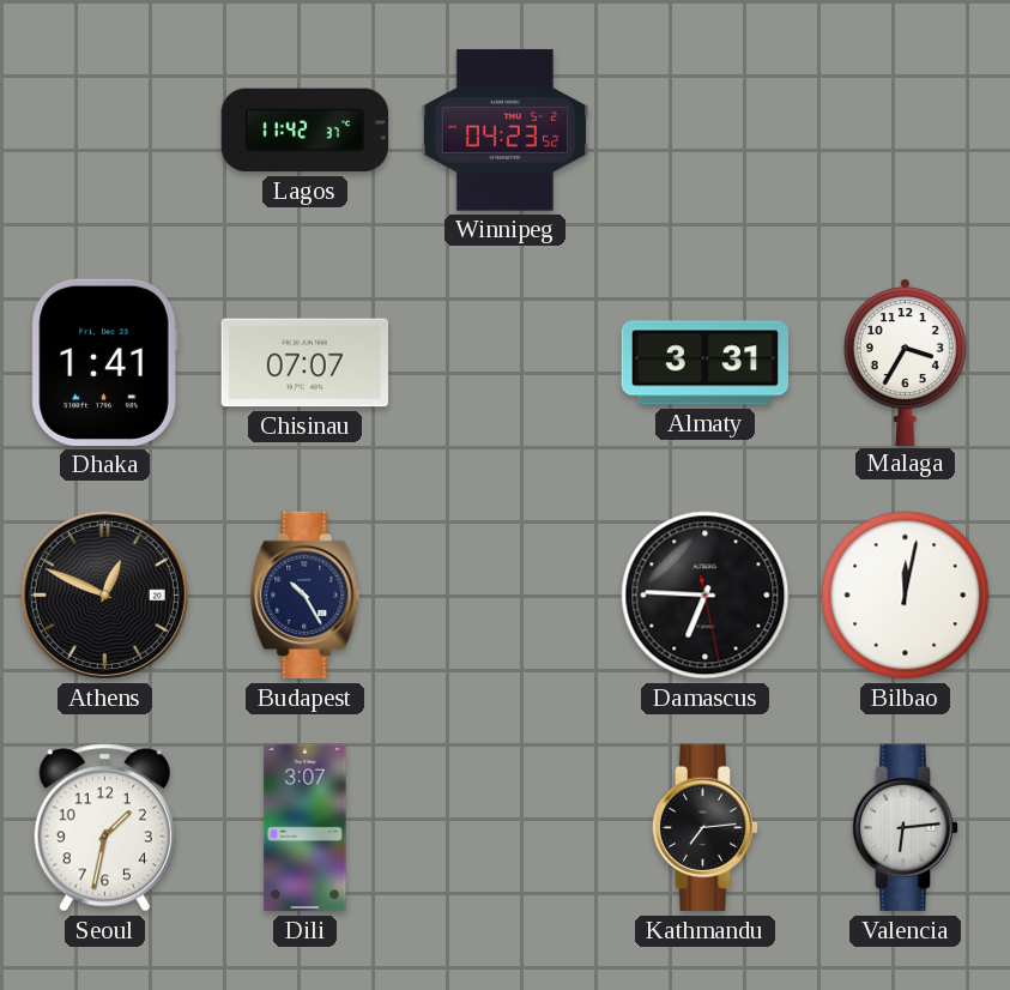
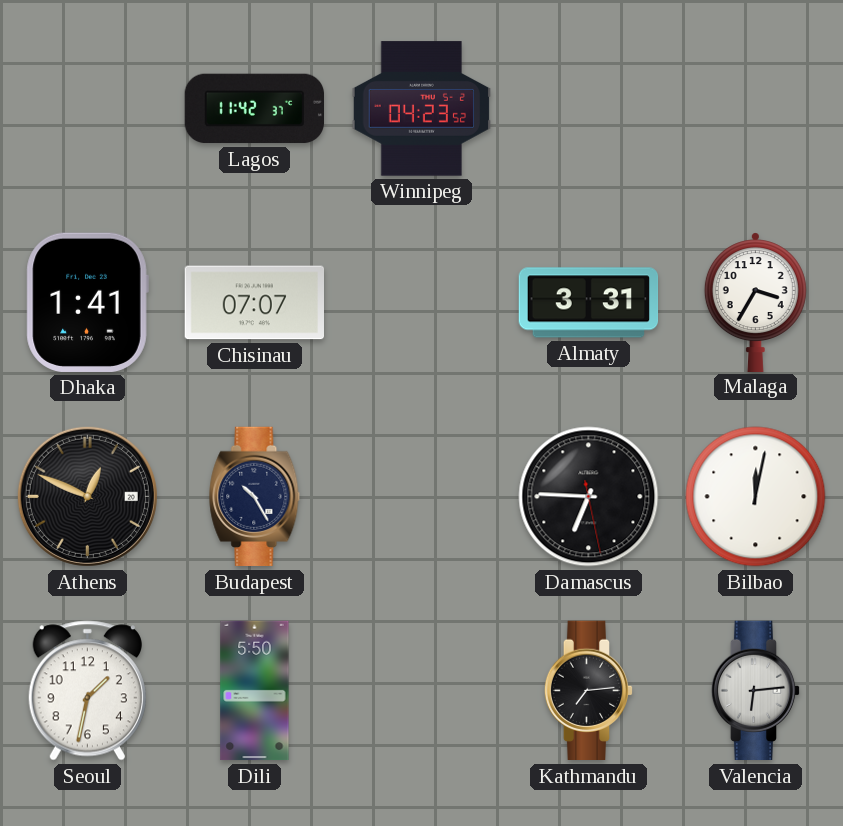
Dili: 3:07 -> 5:50
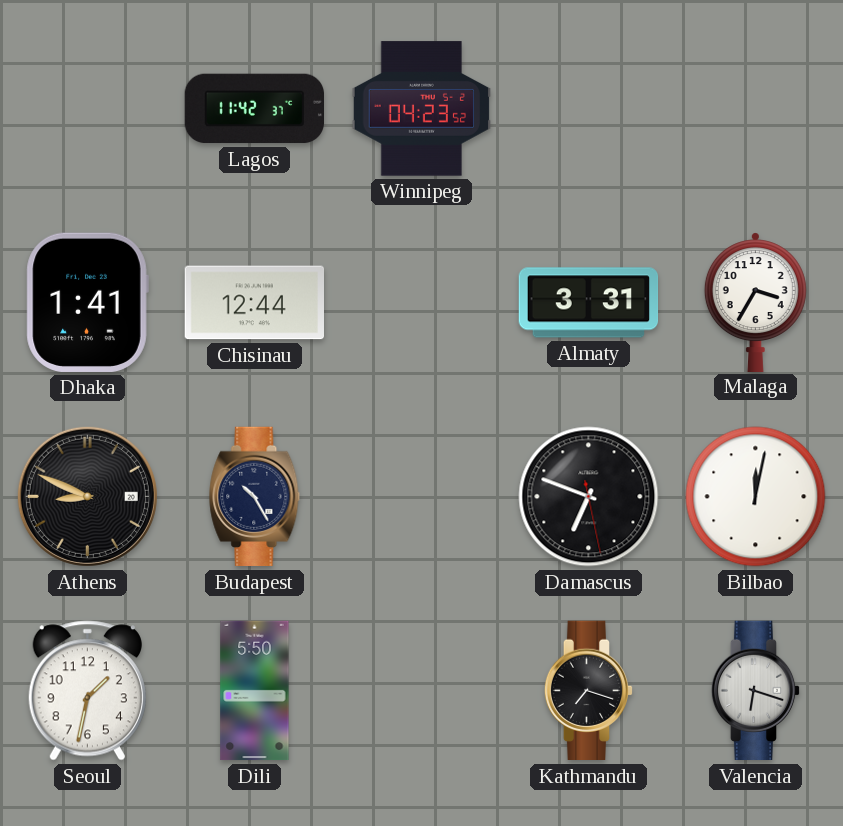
Chisinau: 07:07 -> 12:44
Athens: 12:49 -> 8:49
Damascus: 6:45 -> 6:48
Kathmandu: 7:14 -> 7:18
Valencia: 6:14 -> 6:18
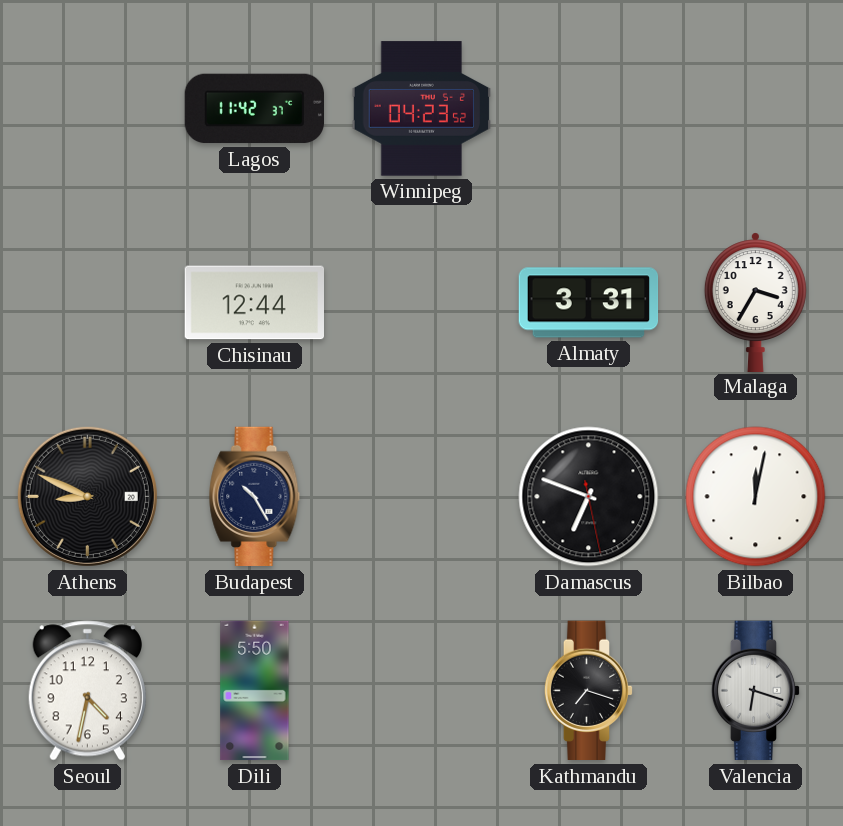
Dhaka: 1:41 -> none
Seoul: 1:32 -> 4:32
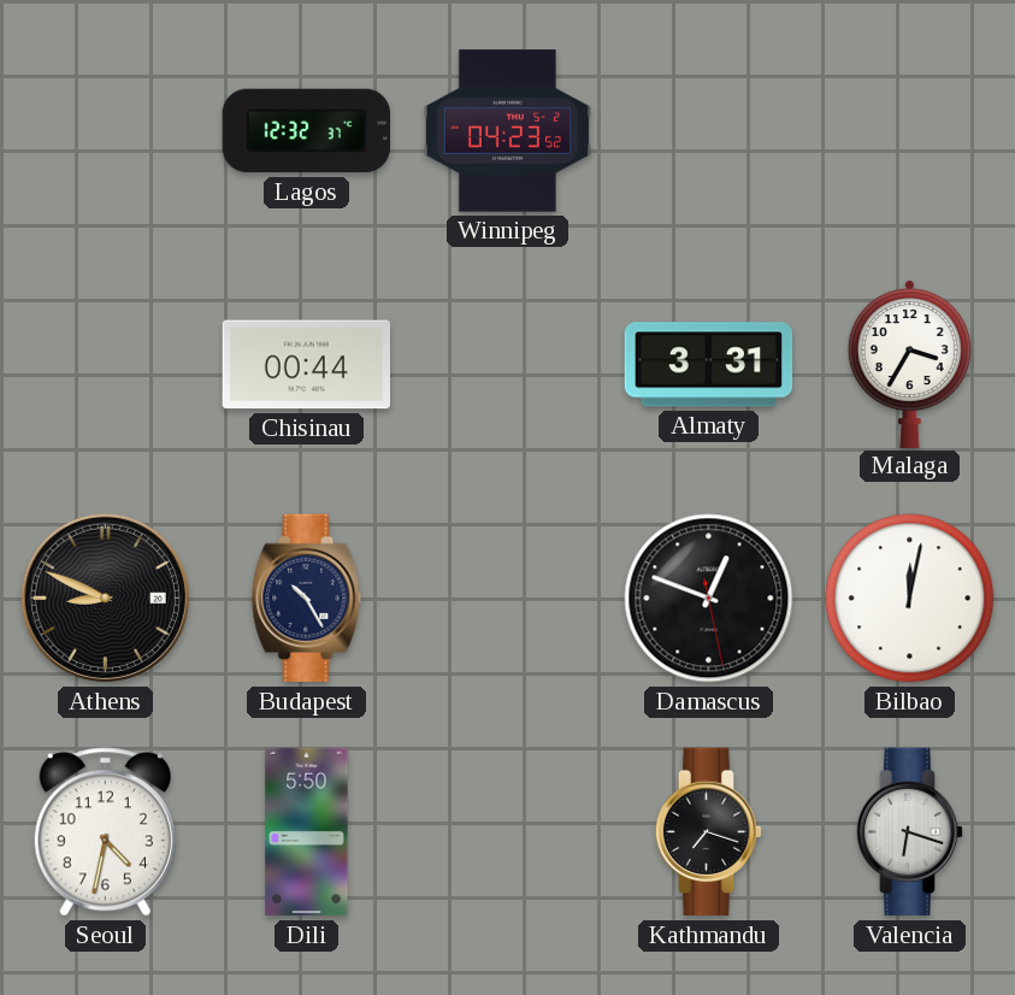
Lagos: 11:42 -> 12:32
Chisinau: 12:44 -> 00:44
Damascus: 6:48 -> 12:48
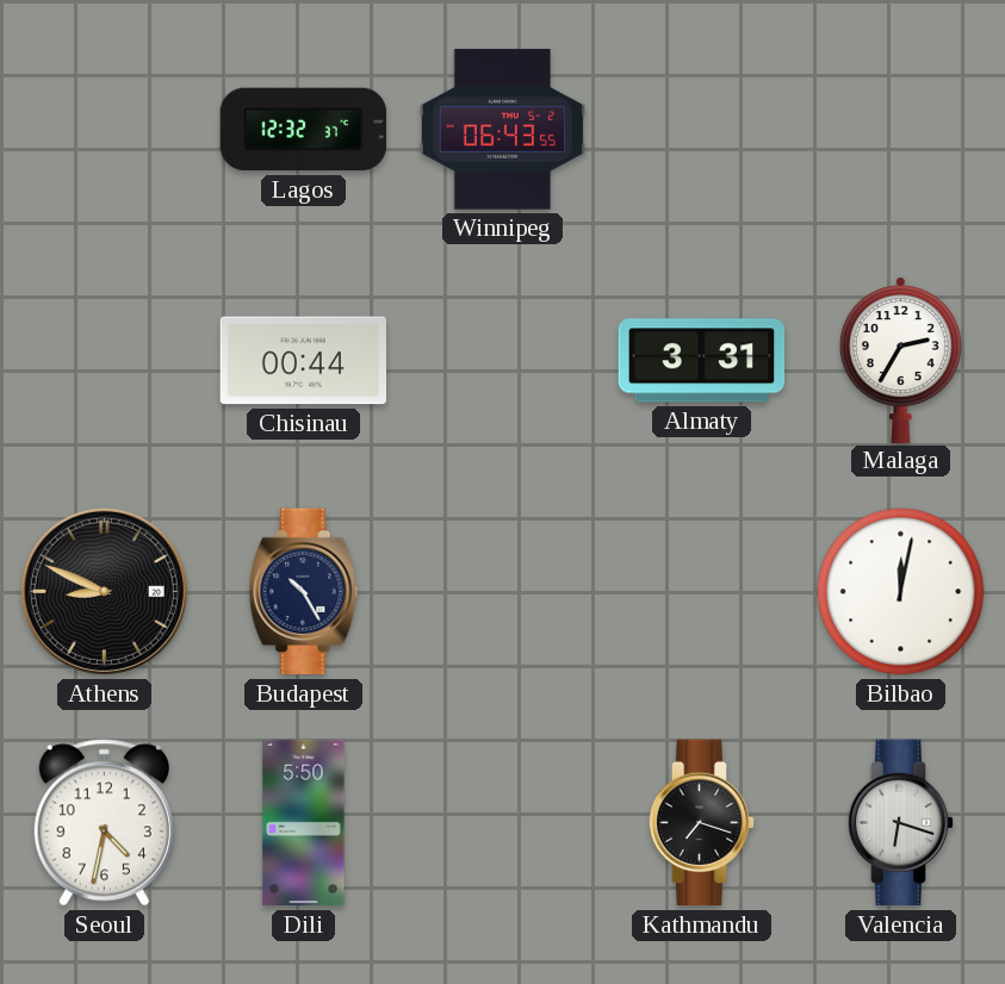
Winnipeg: 04:23 -> 06:43
Malaga: 3:35 -> 2:35
Damascus: 12:48 -> none
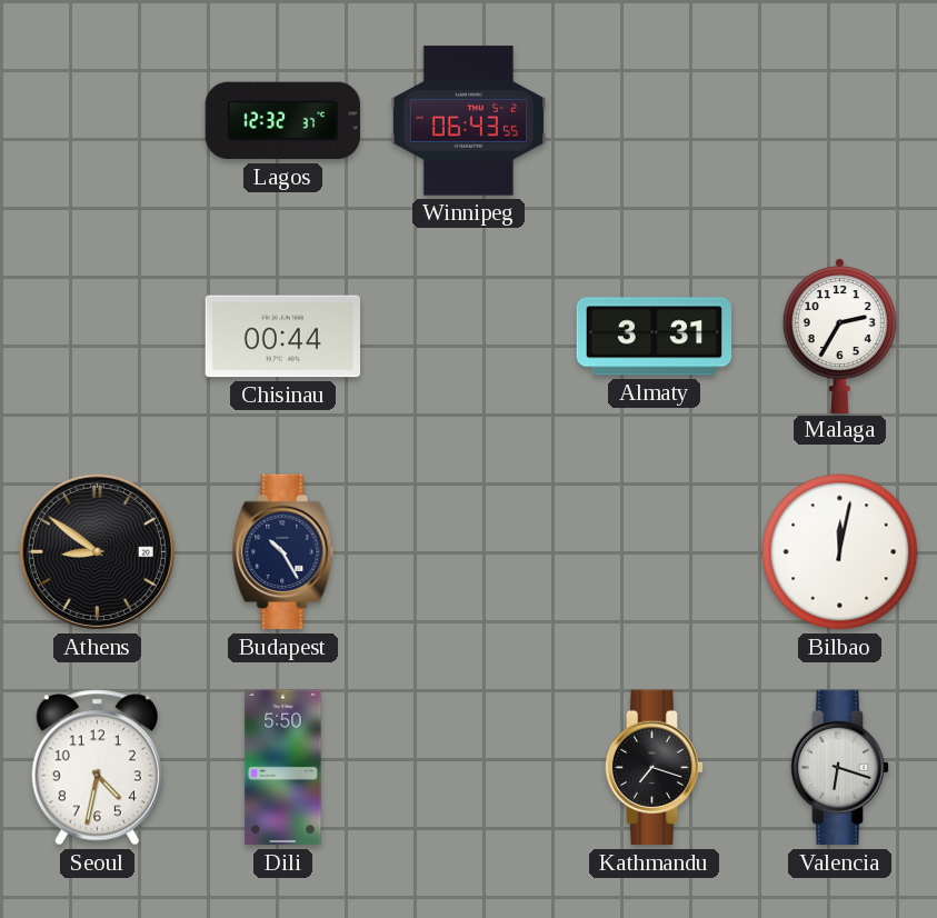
Athens: 8:49 -> 8:51
